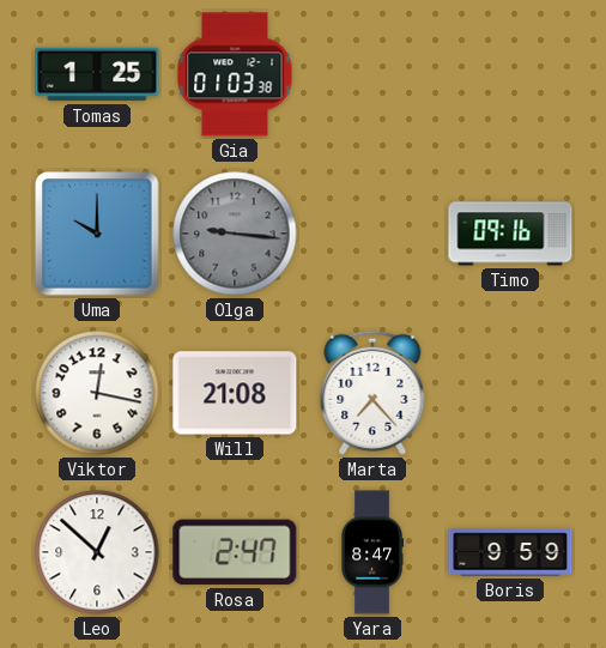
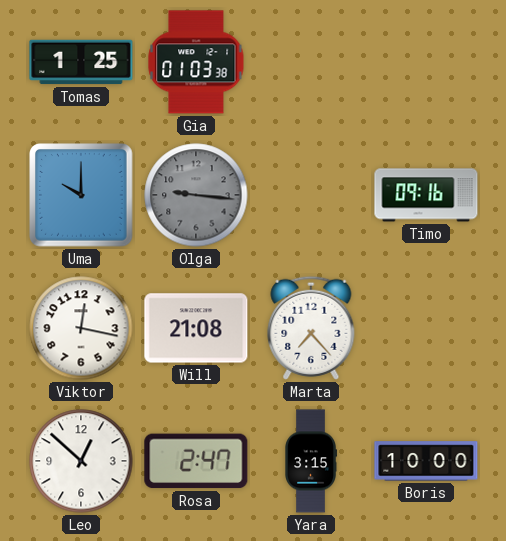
Yara: 8:47 -> 3:15
Boris: 9:59 -> 10:00
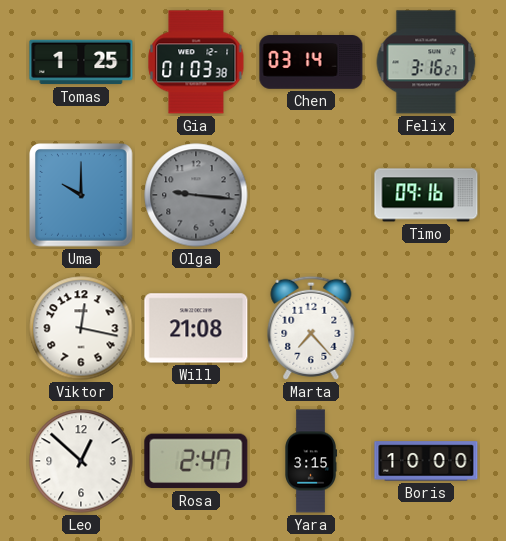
Chen: none -> 03:14
Felix: none -> 3:16
